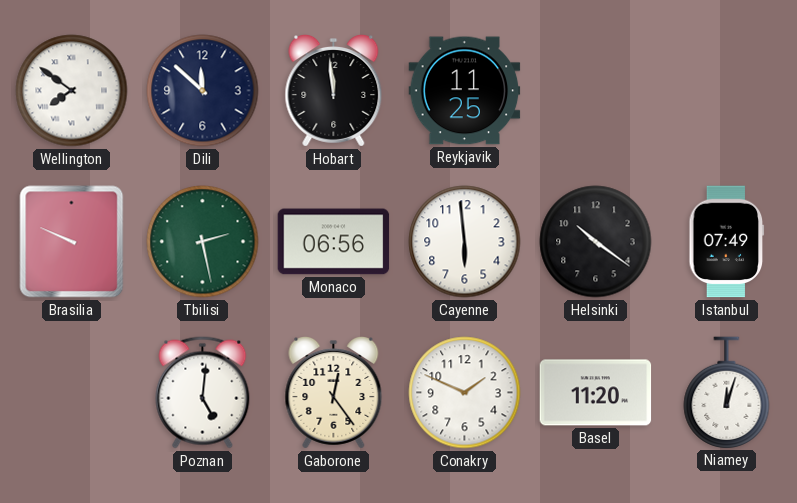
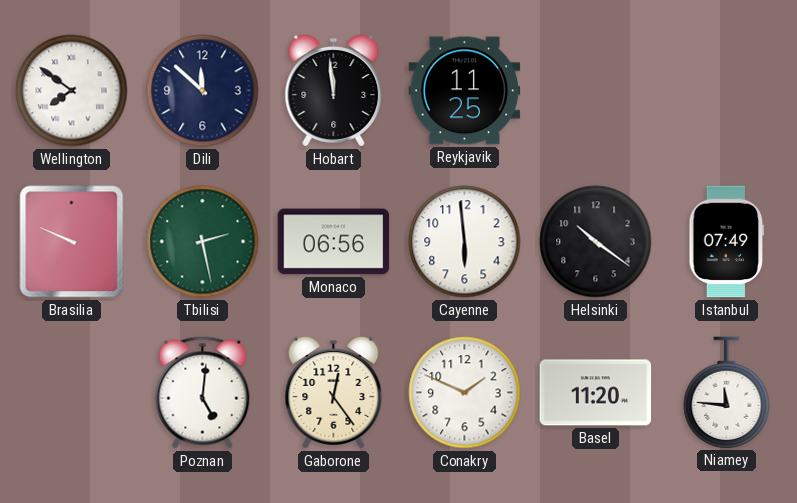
Niamey: 12:03 -> 11:46
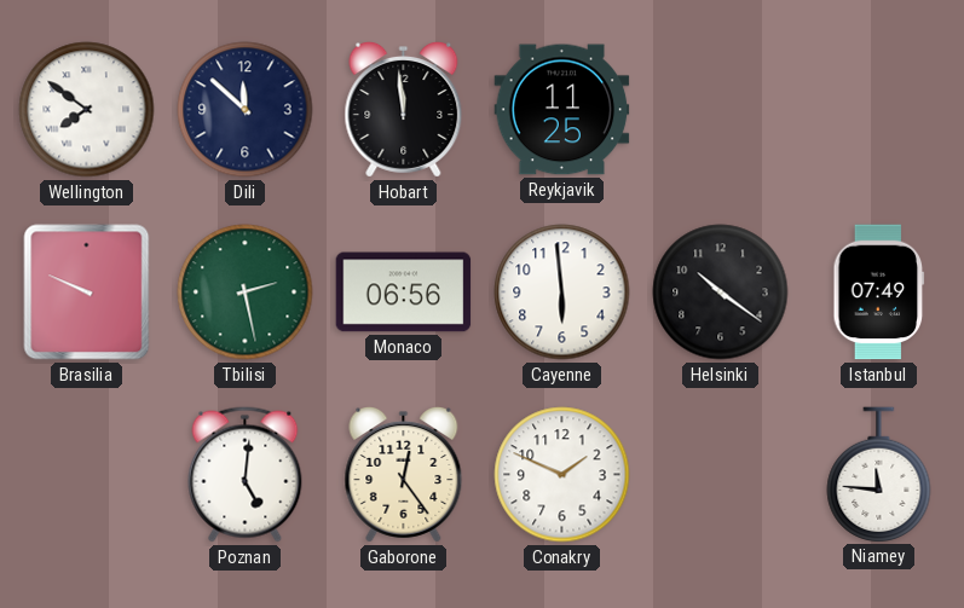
Basel: 11:20 -> none
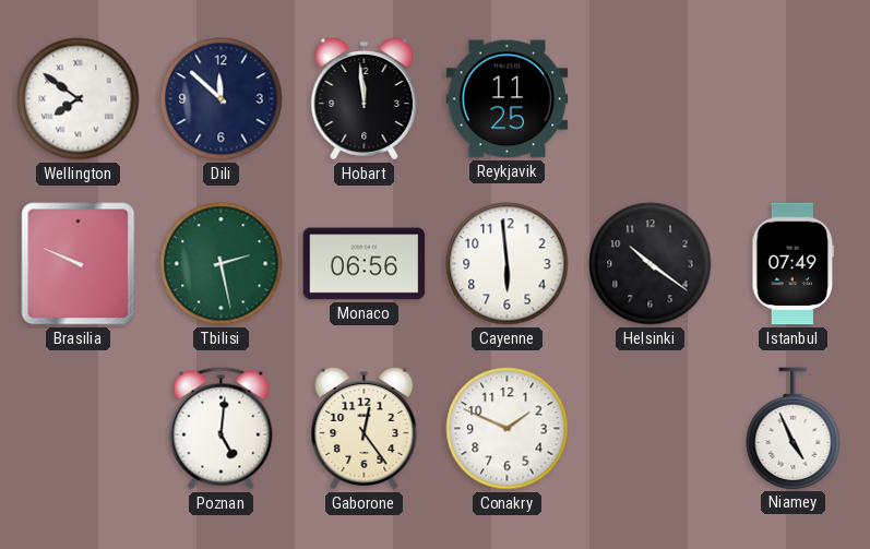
Niamey: 11:46 -> 4:56
